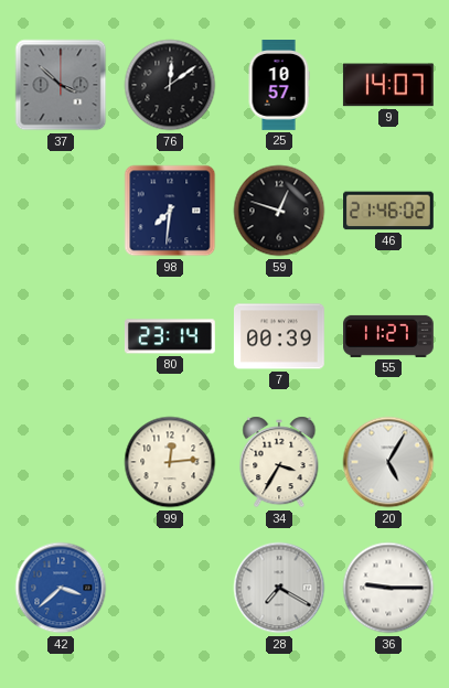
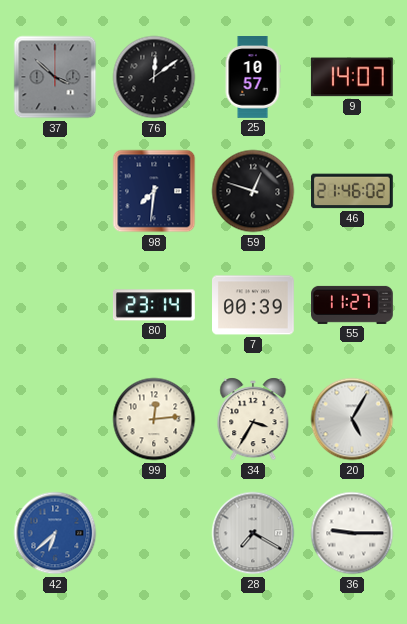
42: 3:38 -> 6:38
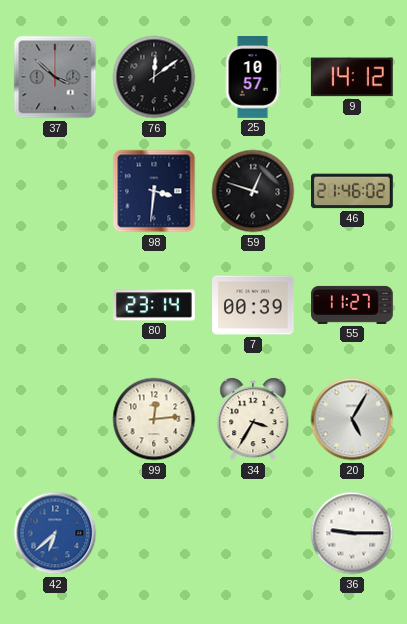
9: 14:07 -> 14:12
98: 7:31 -> 3:31
28: 7:20 -> none
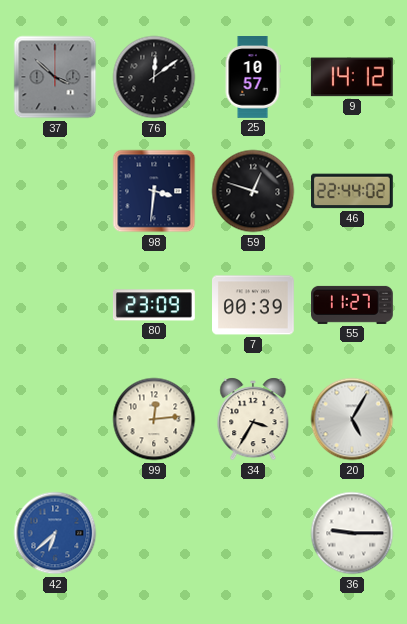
46: 21:46 -> 22:44
80: 23:14 -> 23:09
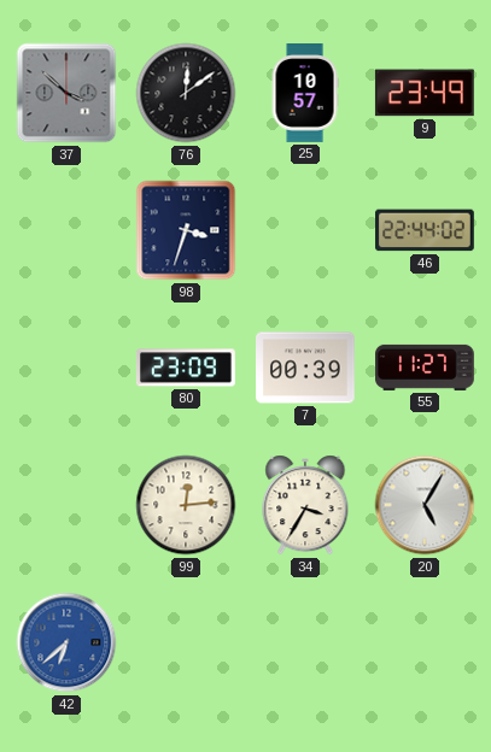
9: 14:12 -> 23:49
98: 3:31 -> 3:33
59: 12:48 -> none
36: 9:15 -> none
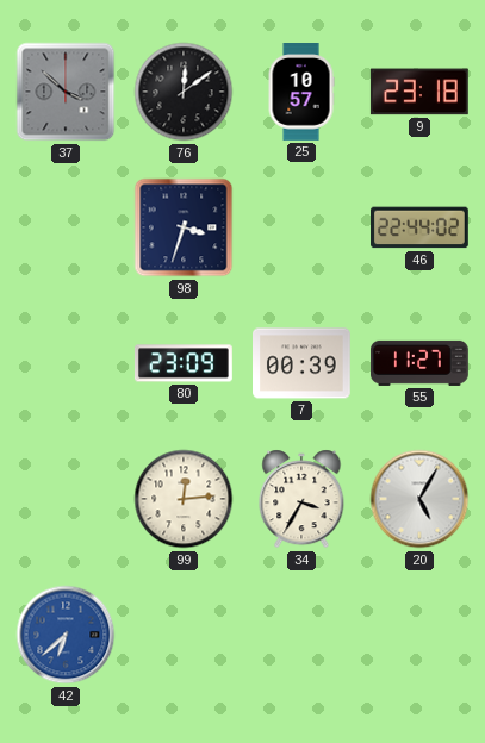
9: 23:49 -> 23:18
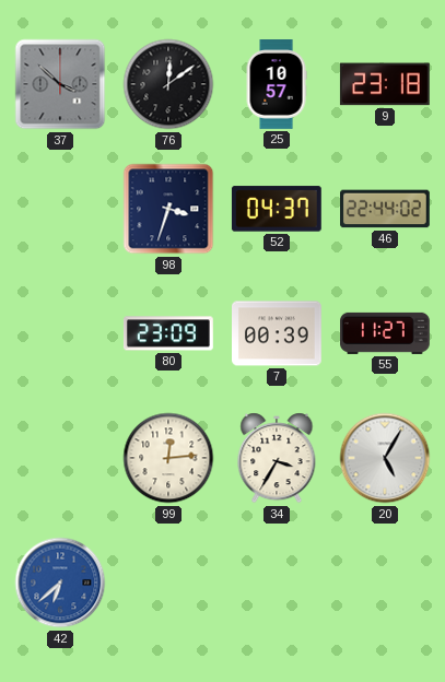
52: none -> 04:37
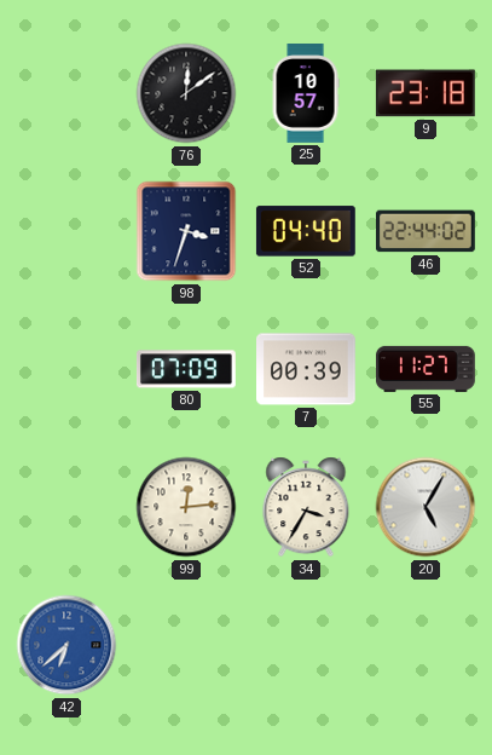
37: 3:52 -> none
52: 04:37 -> 04:40
80: 23:09 -> 07:09
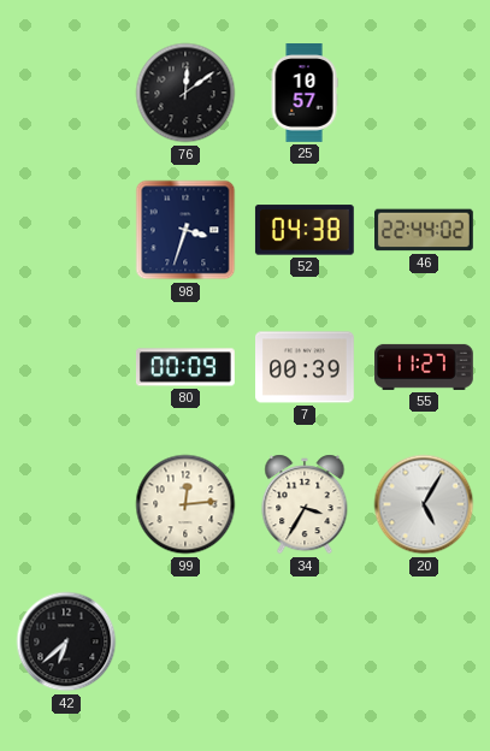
9: 23:18 -> none
52: 04:40 -> 04:38
80: 07:09 -> 00:09
42 dial: blue -> black
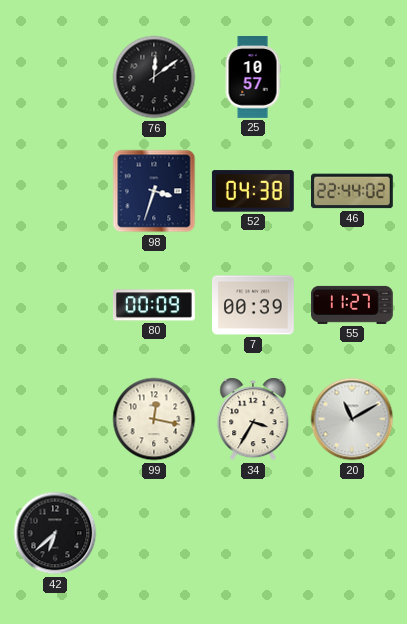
99: 12:14 -> 12:17
20: 5:05 -> 11:10
